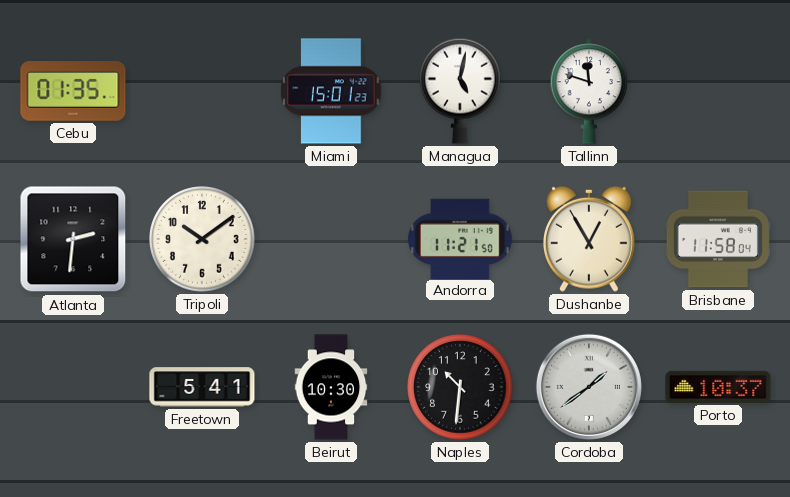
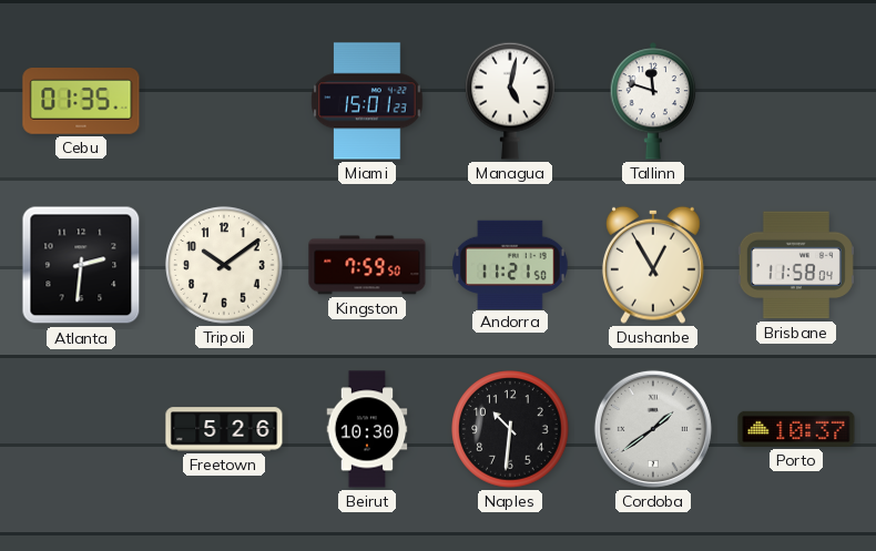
Kingston: none -> 7:59
Freetown: 5:41 -> 5:26
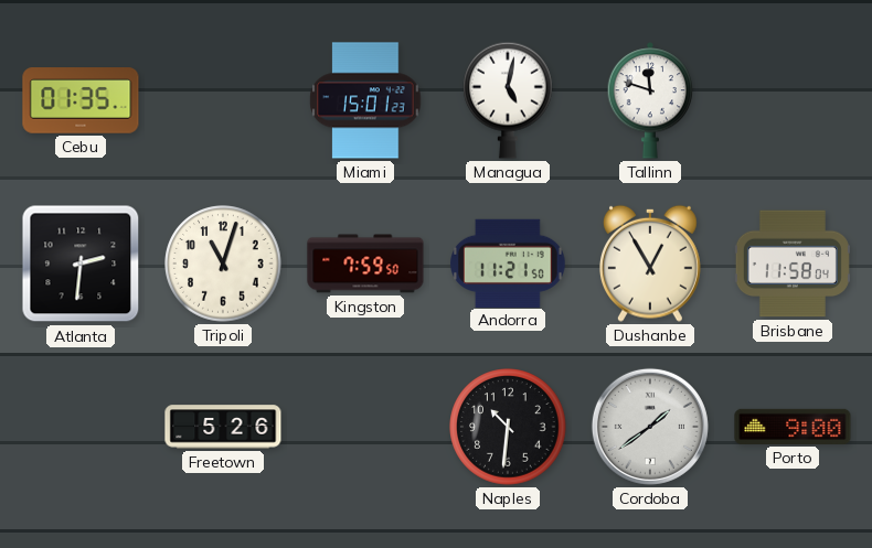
Tripoli: 10:09 -> 11:03
Beirut: 10:30 -> none
Porto: 10:37 -> 9:00
